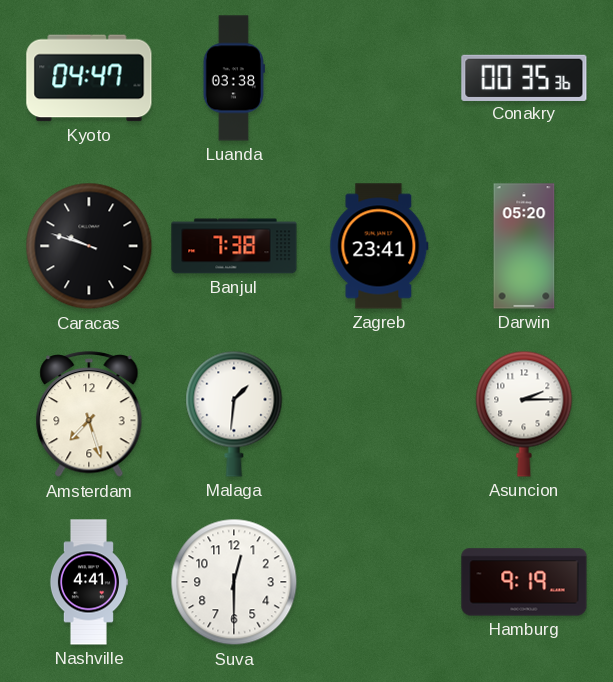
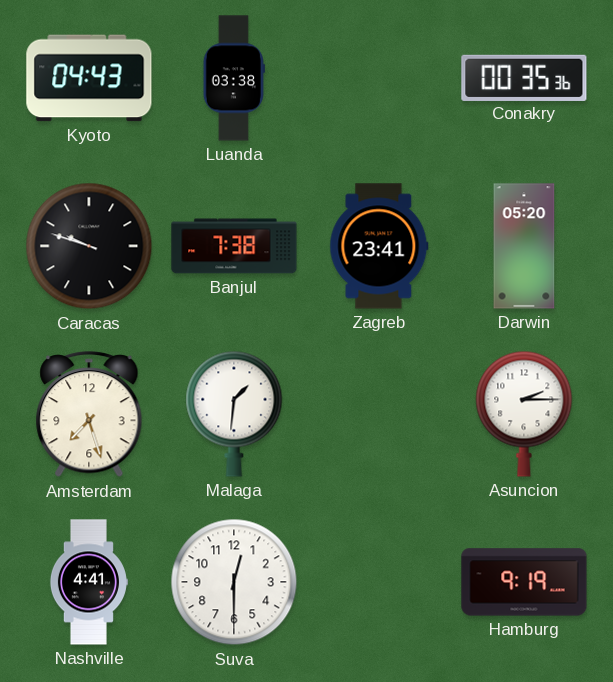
Kyoto: 04:47 -> 04:43
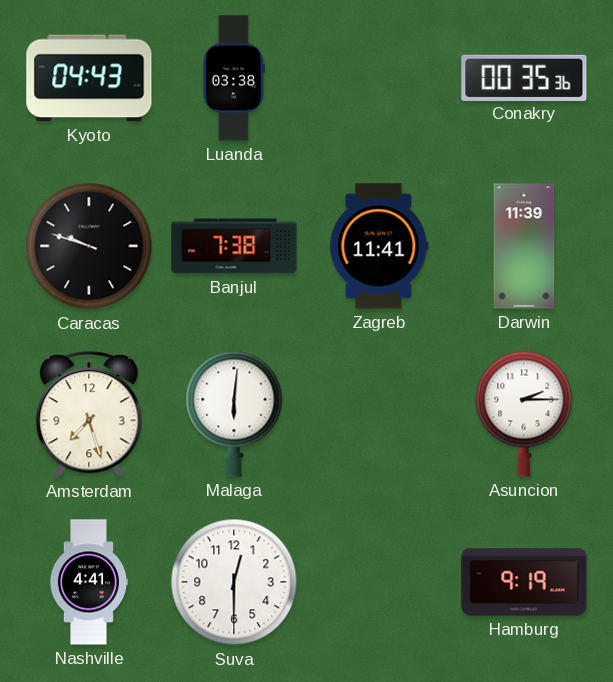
Zagreb: 23:41 -> 11:41
Darwin: 05:20 -> 11:39
Malaga: 1:31 -> 6:01
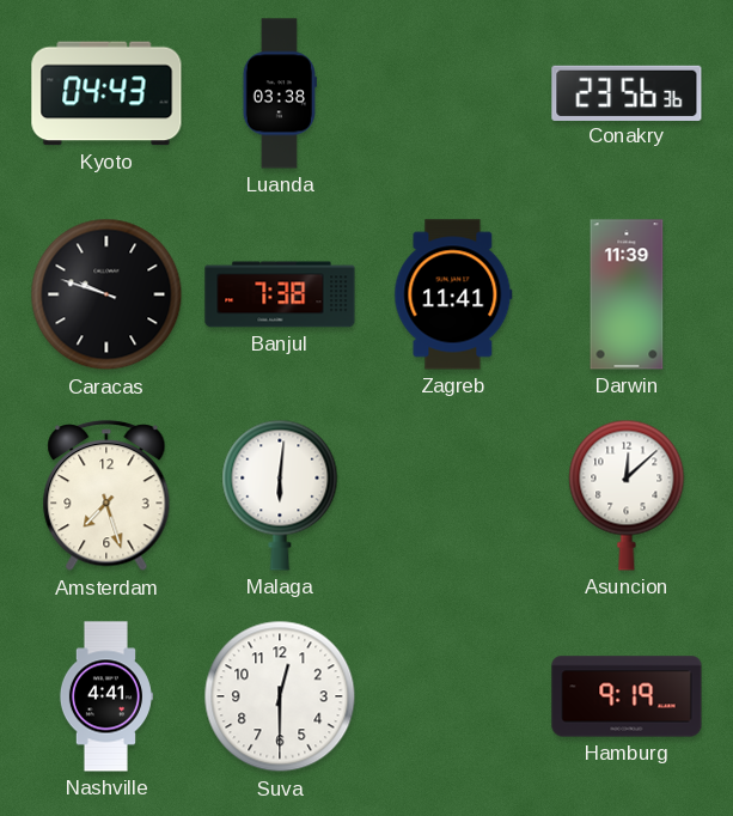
Conakry: 00:35 -> 23:56
Asuncion: 2:15 -> 12:08
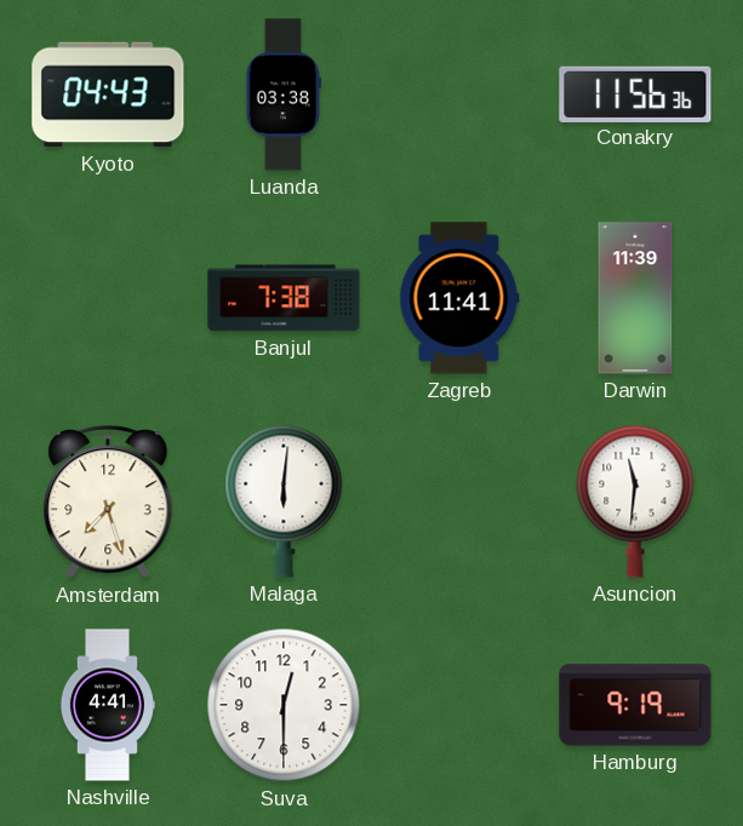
Conakry: 23:56 -> 11:56
Caracas: 9:48 -> none
Asuncion: 12:08 -> 11:31
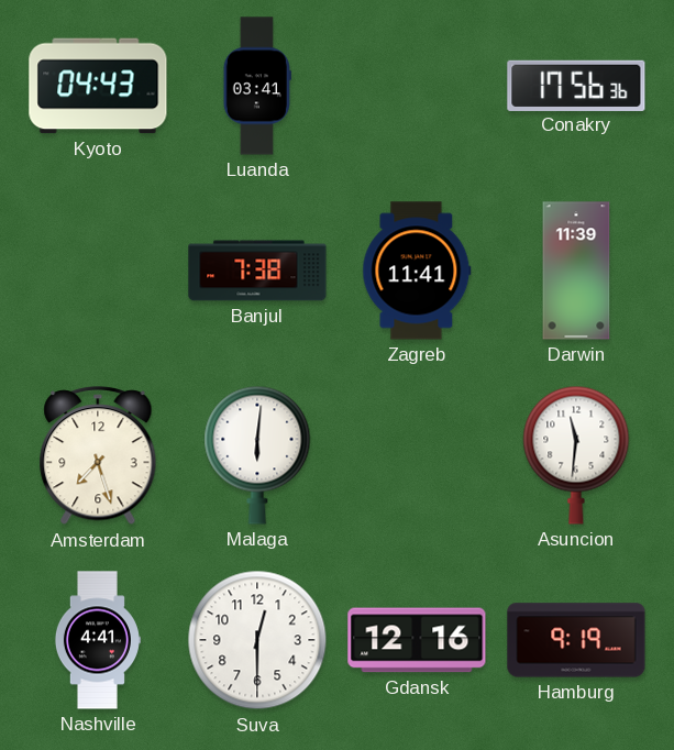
Luanda: 03:38 -> 03:41
Conakry: 11:56 -> 17:56
Gdansk: none -> 12:16
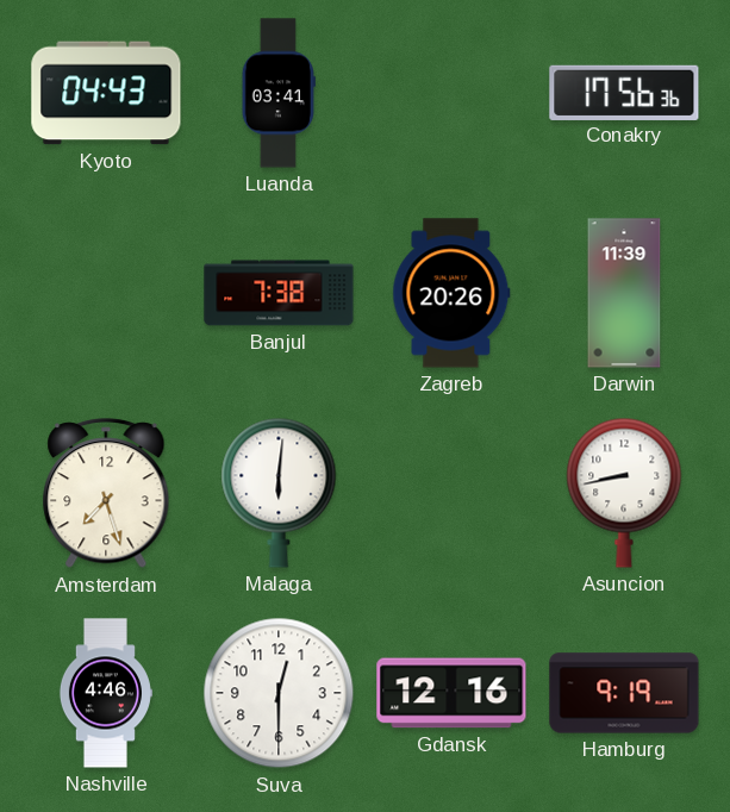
Zagreb: 11:41 -> 20:26
Asuncion: 11:31 -> 8:43
Nashville: 4:41 -> 4:46
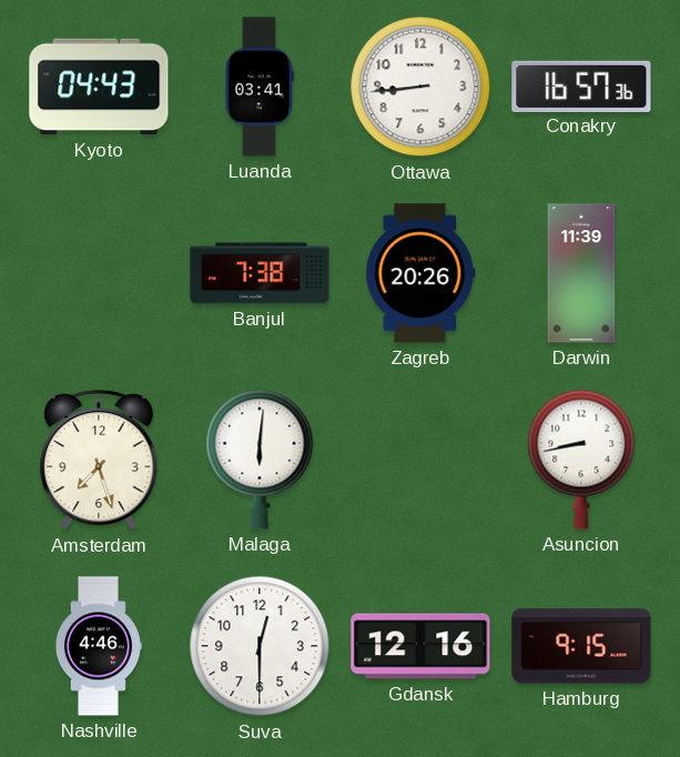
Ottawa: none -> 8:44
Conakry: 17:56 -> 16:57
Hamburg: 9:19 -> 9:15
